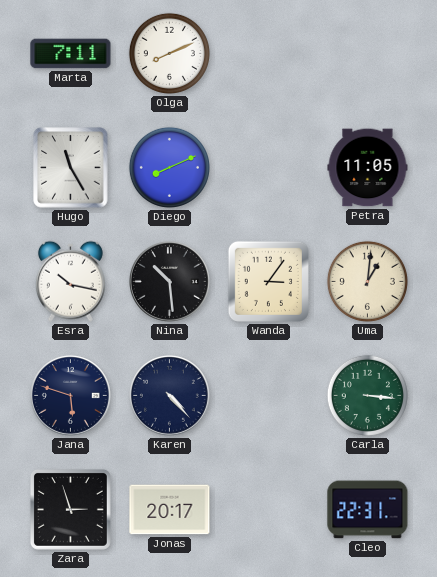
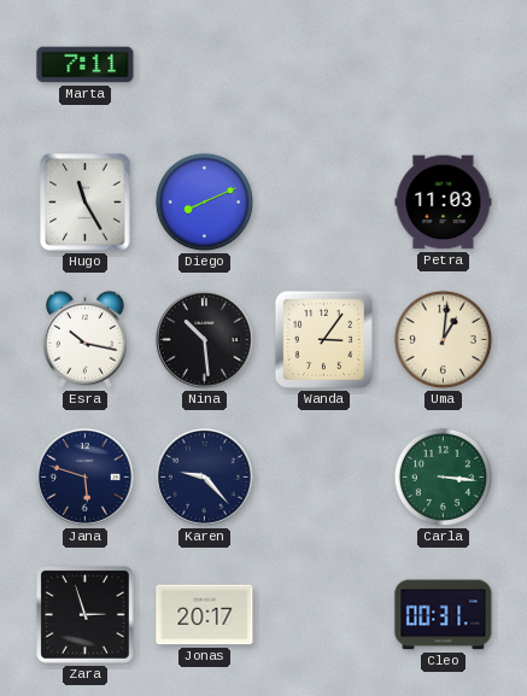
Olga: 8:11 -> none
Petra: 11:05 -> 11:03
Karen: 4:23 -> 9:23
Cleo: 22:31 -> 00:31
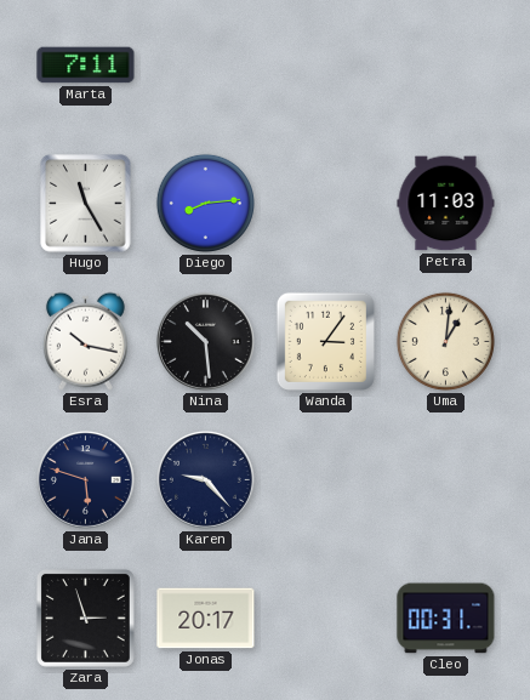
Diego: 8:11 -> 8:14
Carla: 3:16 -> none
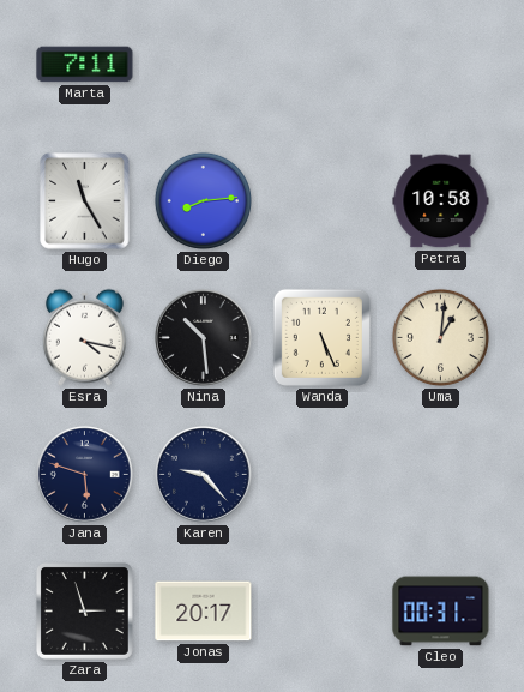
Petra: 11:03 -> 10:58
Esra: 10:17 -> 4:17
Wanda: 3:06 -> 5:26
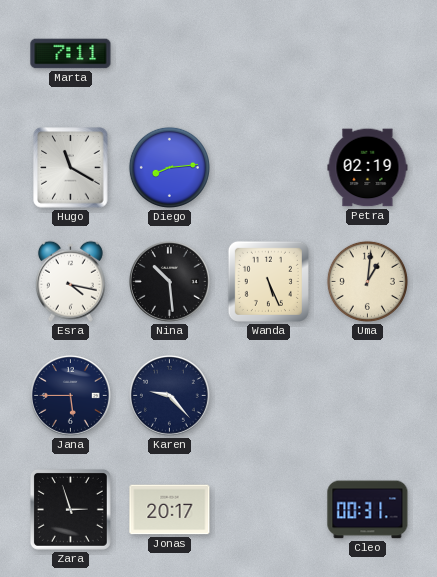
Hugo: 11:25 -> 11:20
Petra: 10:58 -> 02:19
Jana: 5:48 -> 5:45
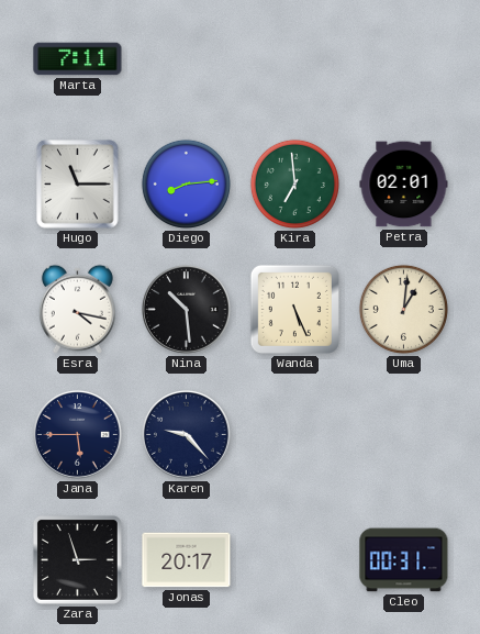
Hugo: 11:20 -> 11:15
Kira: none -> 6:59
Petra: 02:19 -> 02:01
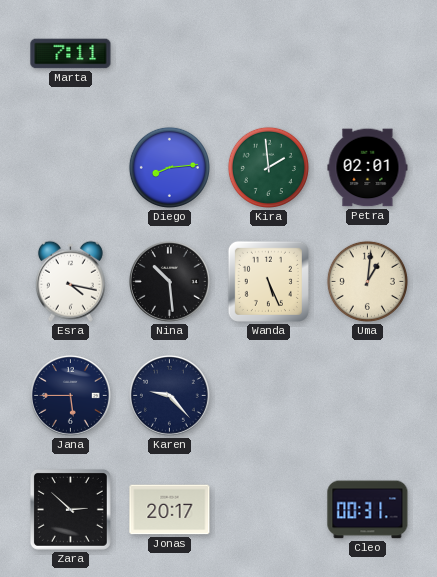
Hugo: 11:15 -> none
Kira: 6:59 -> 1:59
Zara: 2:57 -> 2:52
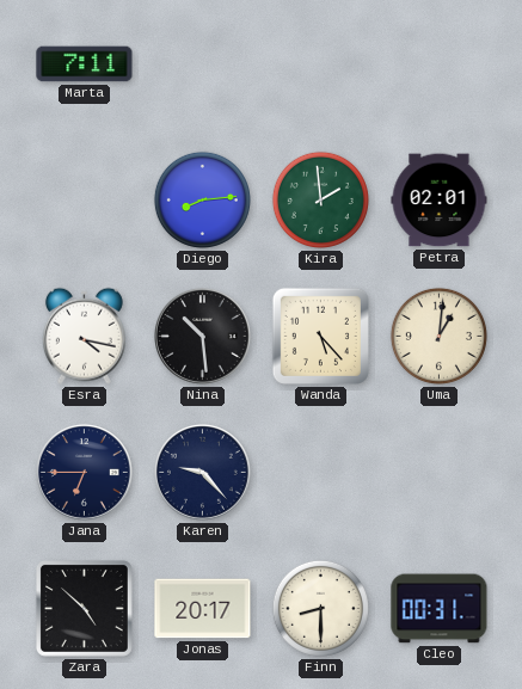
Wanda: 5:26 -> 5:23
Jana: 5:45 -> 6:45
Zara: 2:52 -> 4:52
Finn: none -> 8:30
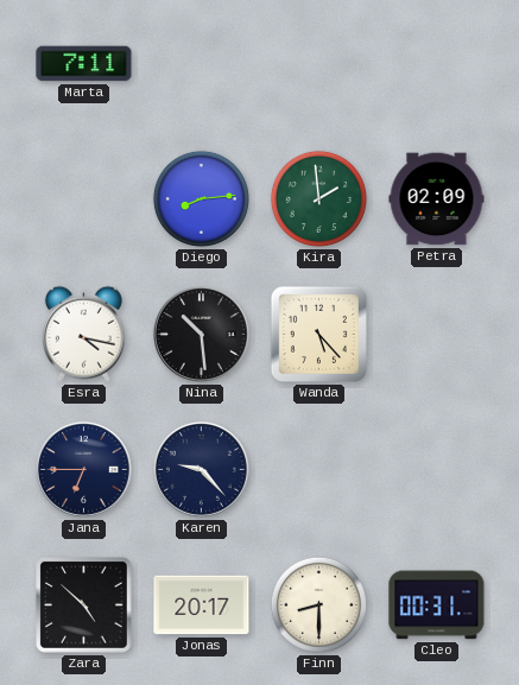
Petra: 02:01 -> 02:09
Uma: 1:01 -> none
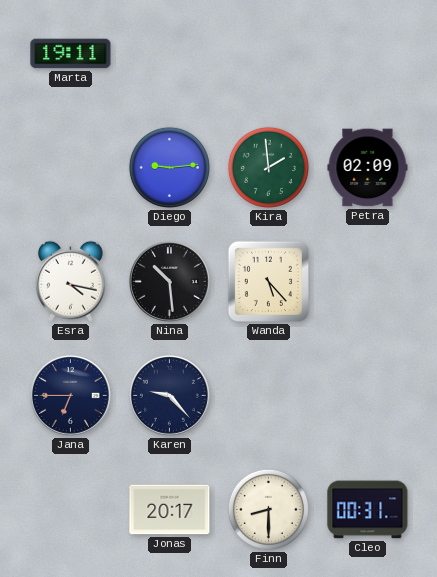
Marta: 7:11 -> 19:11
Diego: 8:14 -> 9:14
Zara: 4:52 -> none
